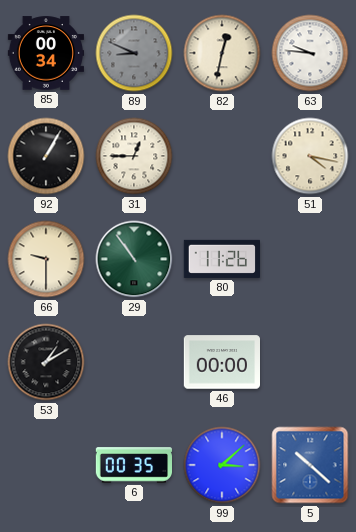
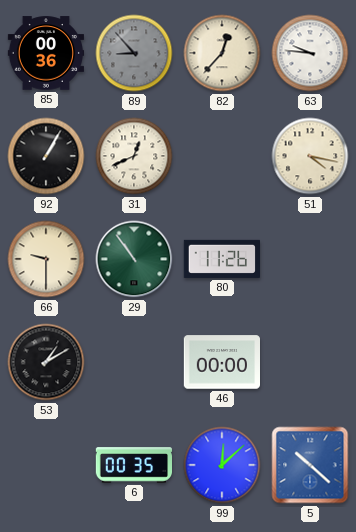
85: 00:34 -> 00:36
89: 8:49 -> 8:53
82: 12:32 -> 12:37
31: 12:45 -> 12:41
99: 3:08 -> 12:08
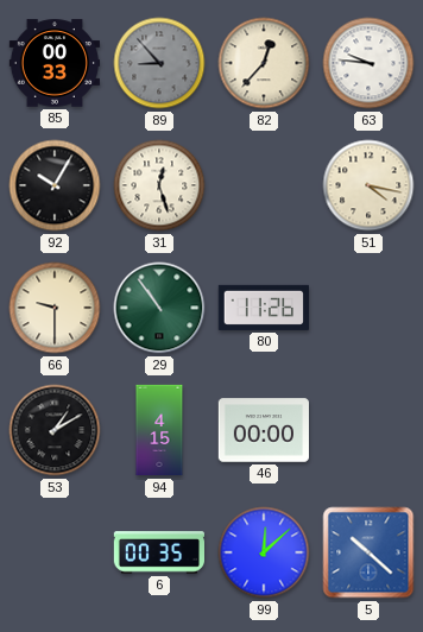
85: 00:36 -> 00:33
92: 1:05 -> 10:05
31: 12:41 -> 12:27
94: none -> 4:15
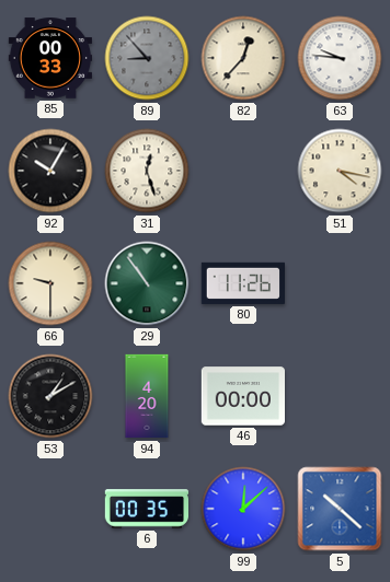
94: 4:15 -> 4:20
